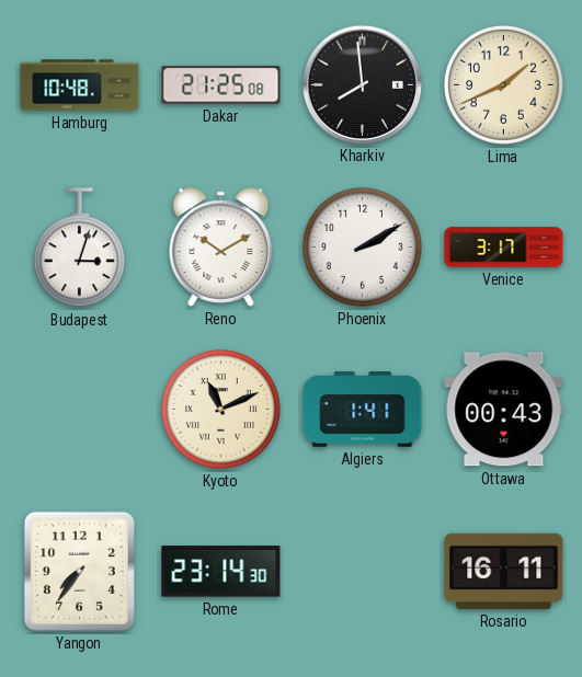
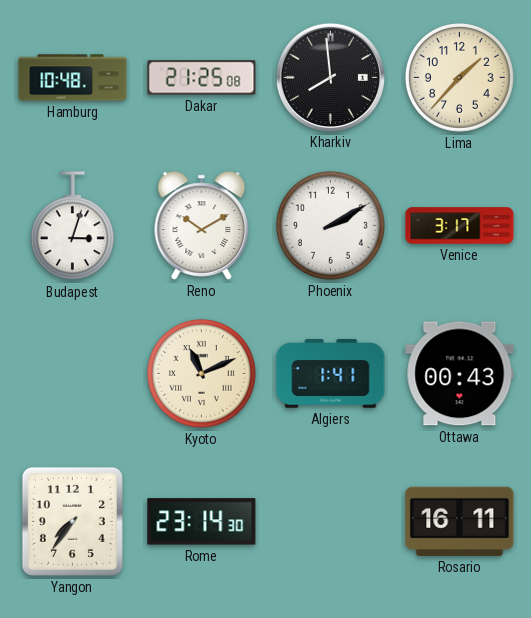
Lima: 1:41 -> 1:37
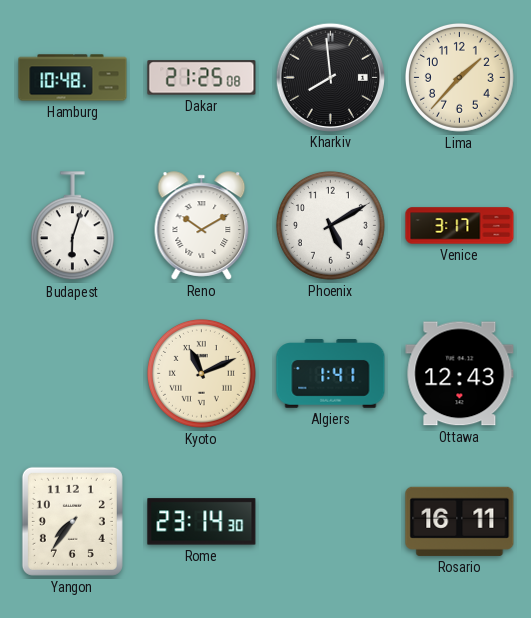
Budapest: 3:03 -> 6:03
Phoenix: 2:10 -> 5:10
Ottawa: 00:43 -> 12:43
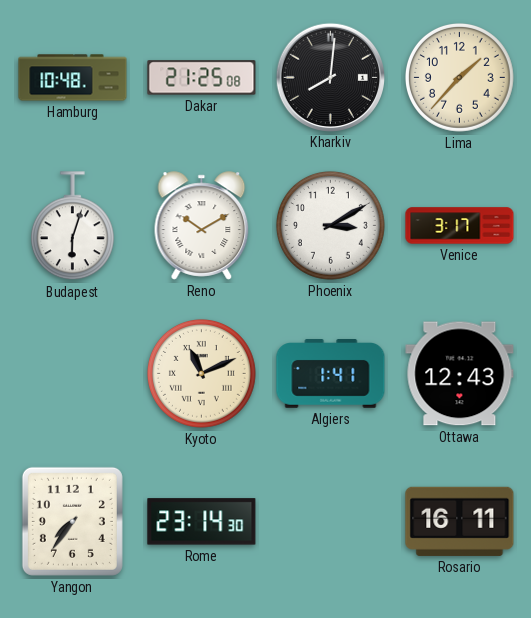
Kharkiv: 7:59 -> 8:01
Phoenix: 5:10 -> 3:10
